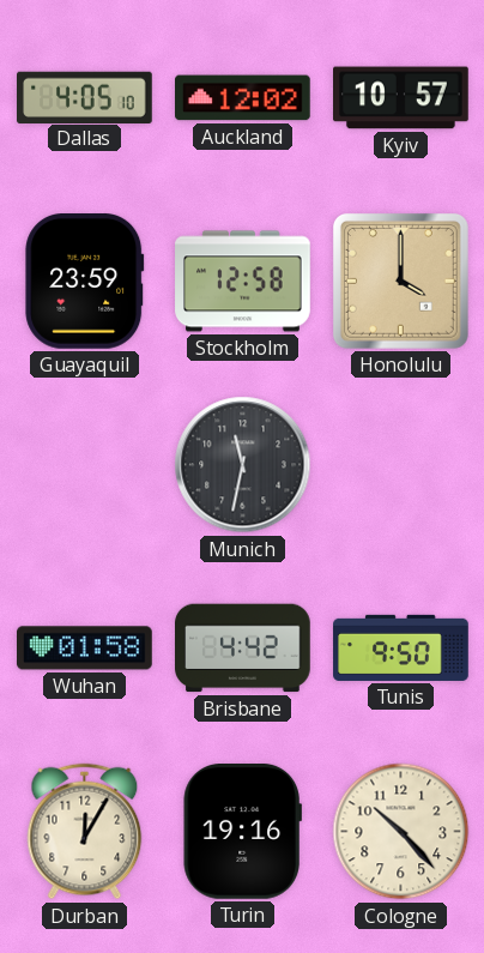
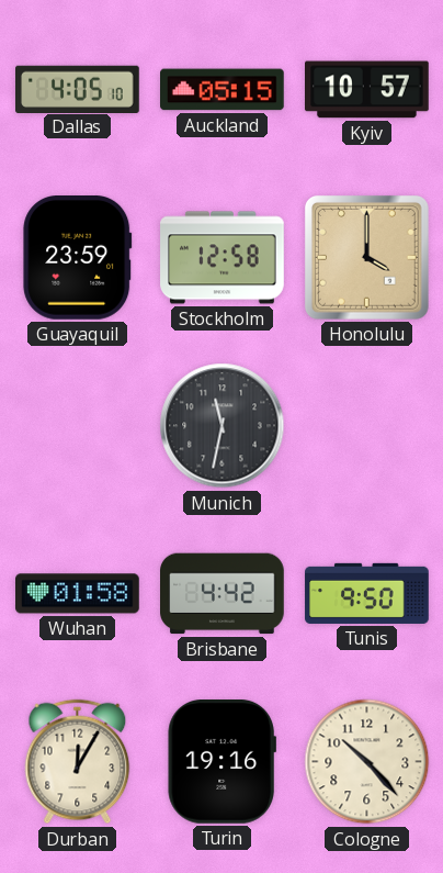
Auckland: 12:02 -> 05:15
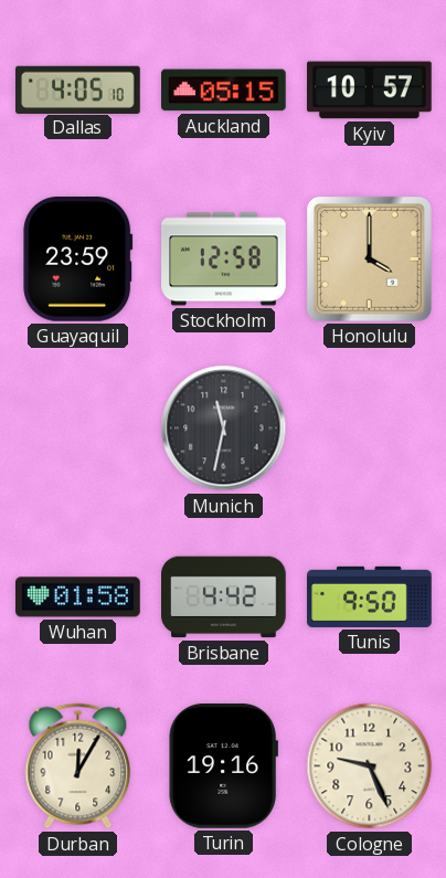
Cologne: 10:23 -> 9:26
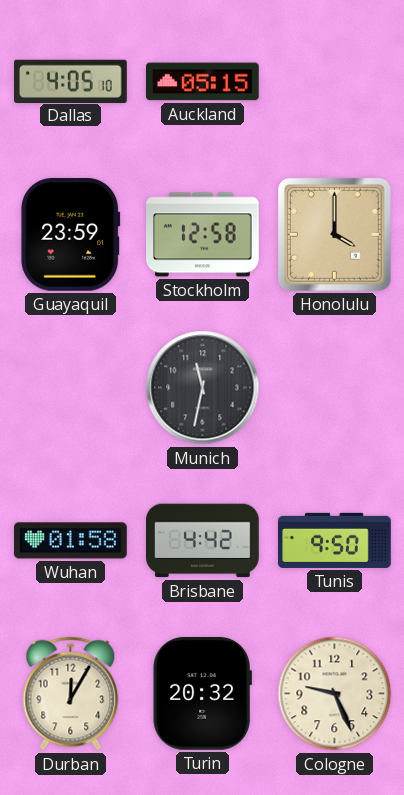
Kyiv: 10:57 -> none
Turin: 19:16 -> 20:32
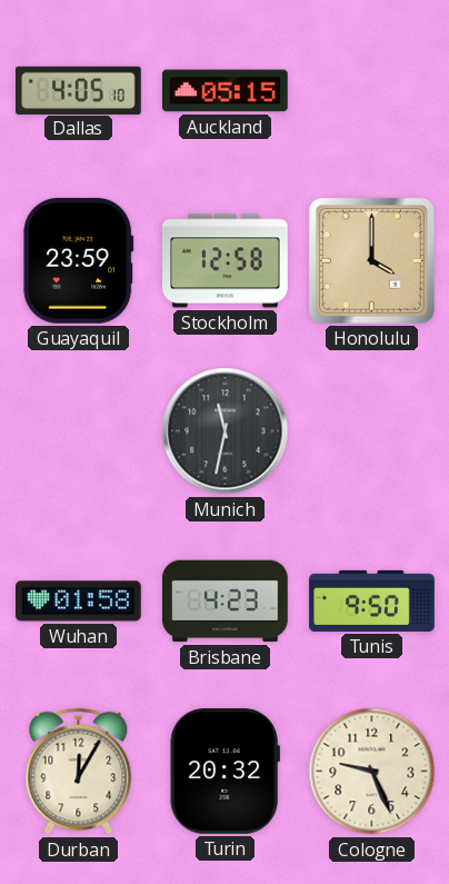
Brisbane: 4:42 -> 4:23
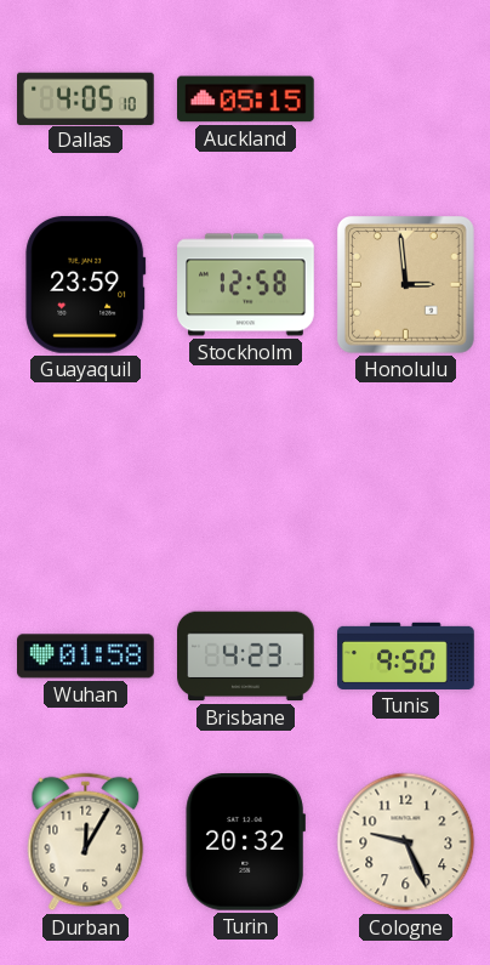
Honolulu: 4:00 -> 2:59
Munich: 11:32 -> none
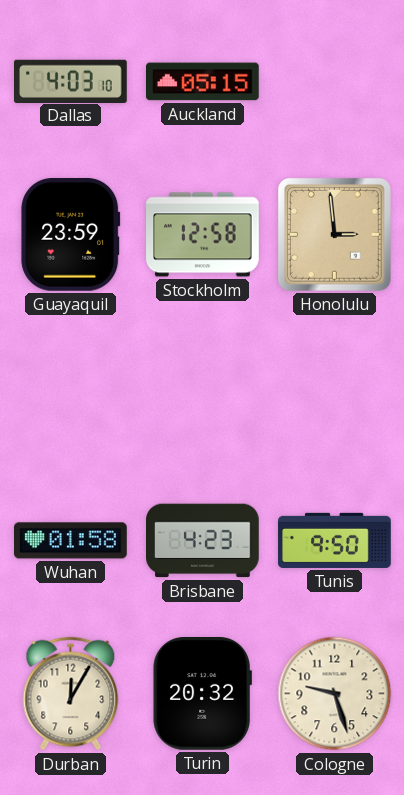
Dallas: 4:05 -> 4:03
Cologne: 9:26 -> 9:27
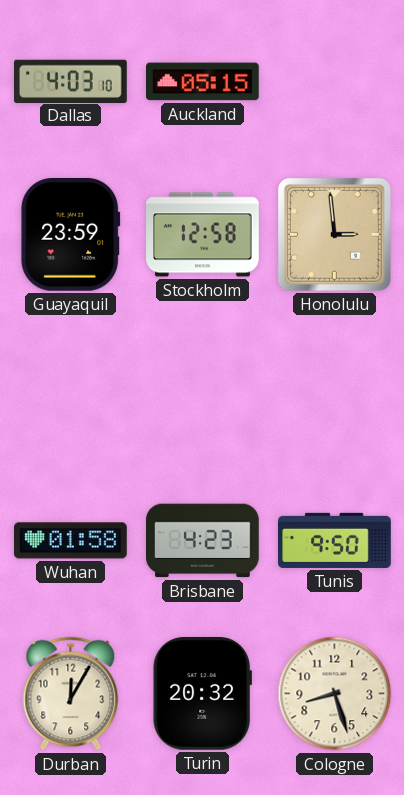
Cologne: 9:27 -> 8:27
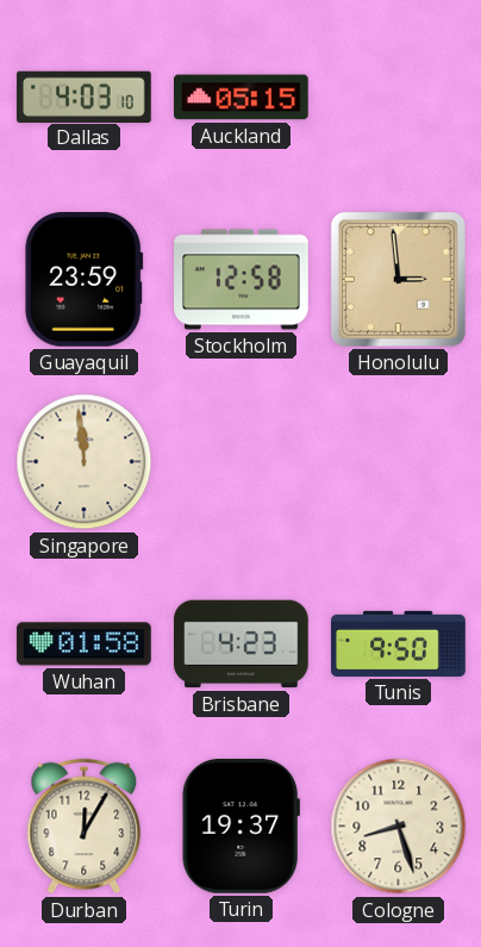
Singapore: none -> 11:59
Turin: 20:32 -> 19:37
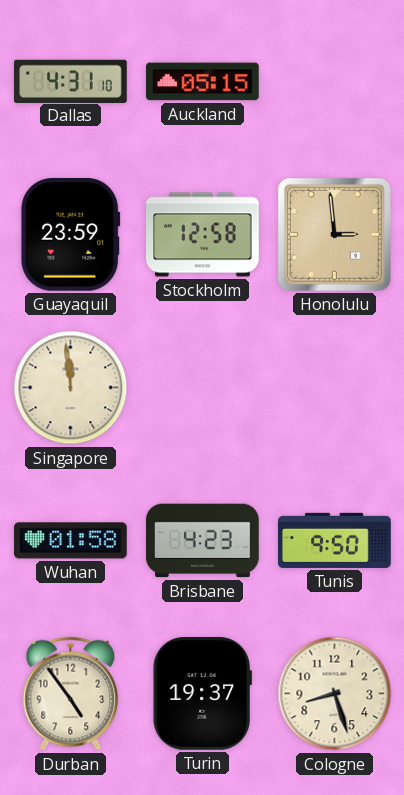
Dallas: 4:03 -> 4:31
Durban: 12:05 -> 4:54
